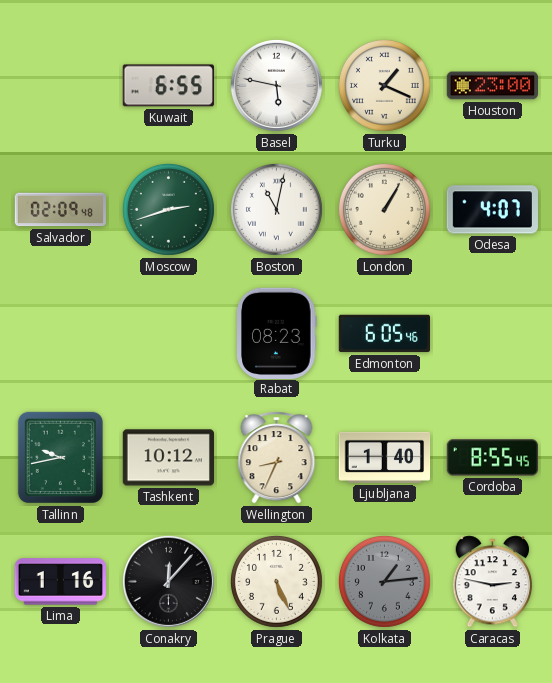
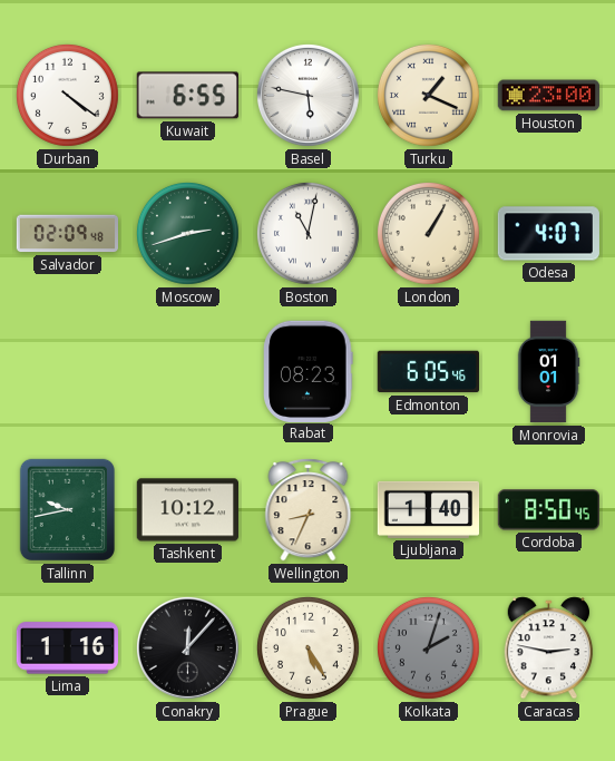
Durban: none -> 4:21
Monrovia: none -> 01:01
Cordoba: 8:55 -> 8:50
Prague: 5:26 -> 5:25
Kolkata: 1:14 -> 2:03
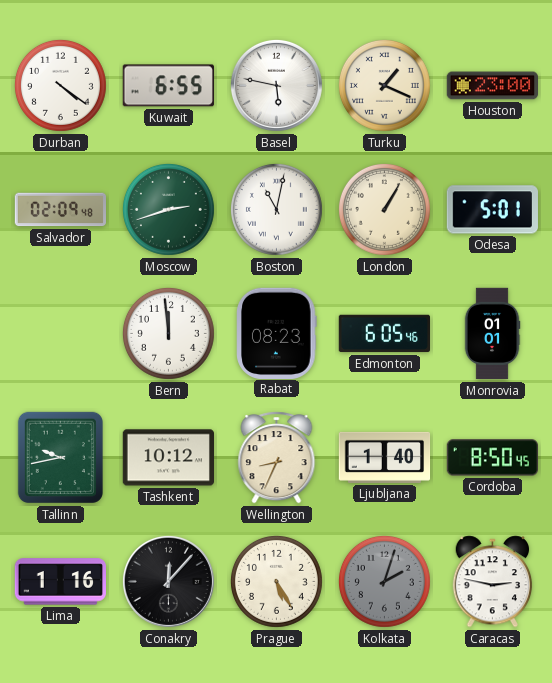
Odesa: 4:07 -> 5:01
Bern: none -> 11:59
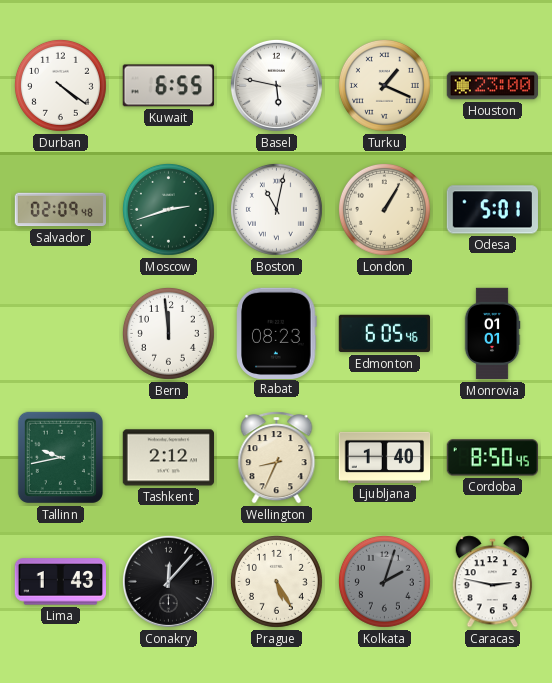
Tashkent: 10:12 -> 2:12
Lima: 1:16 -> 1:43
